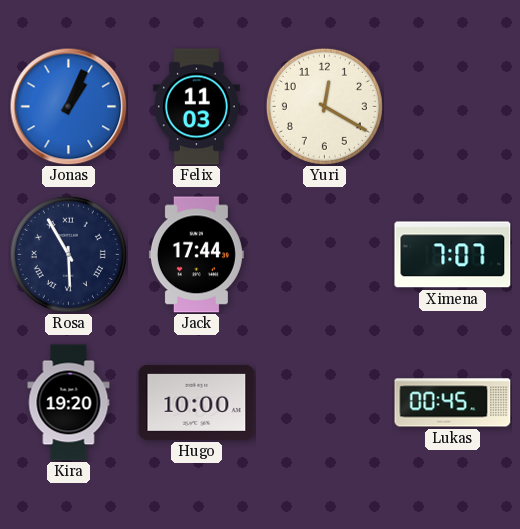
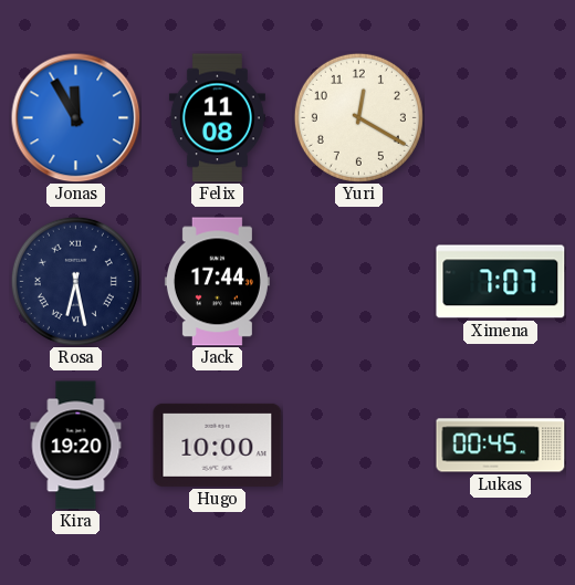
Jonas: 1:04 -> 11:55
Felix: 11:03 -> 11:08
Rosa: 5:55 -> 6:28
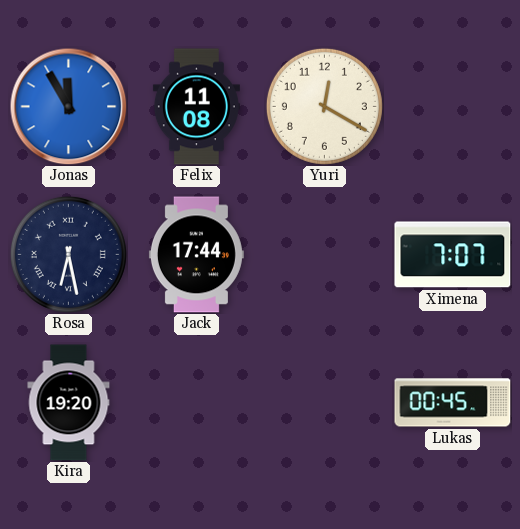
Hugo: 10:00 -> none
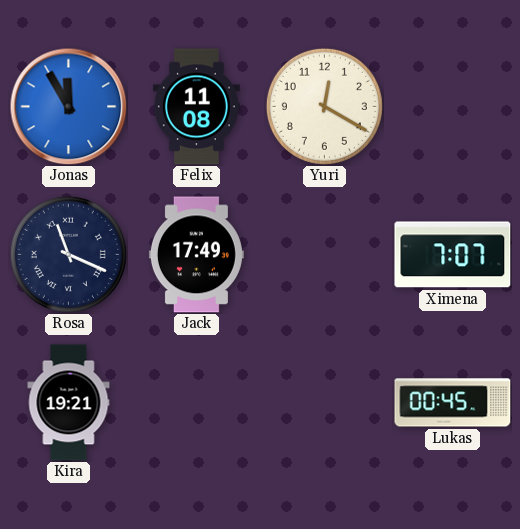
Rosa: 6:28 -> 11:19
Jack: 17:44 -> 17:49
Kira: 19:20 -> 19:21
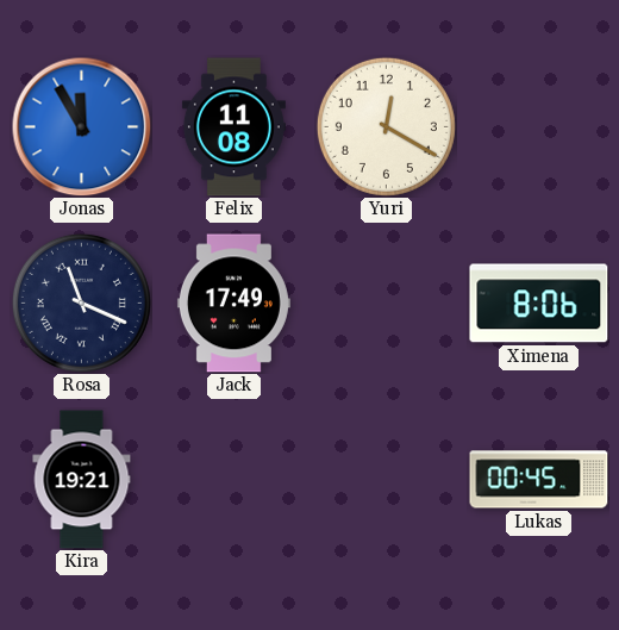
Ximena: 7:07 -> 8:06
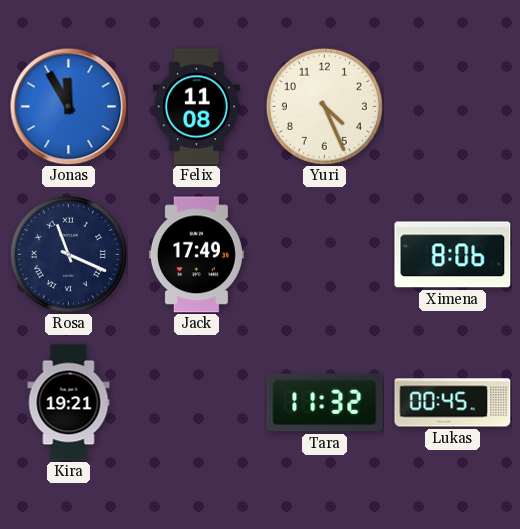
Yuri: 12:20 -> 4:26
Tara: none -> 11:32
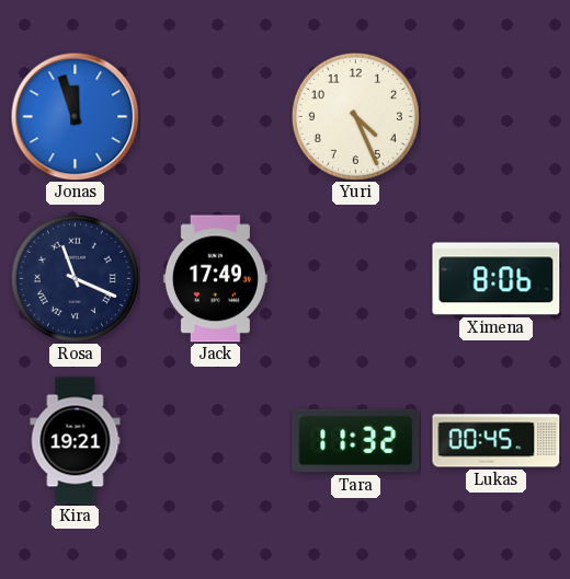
Jonas: 11:55 -> 11:57
Felix: 11:08 -> none
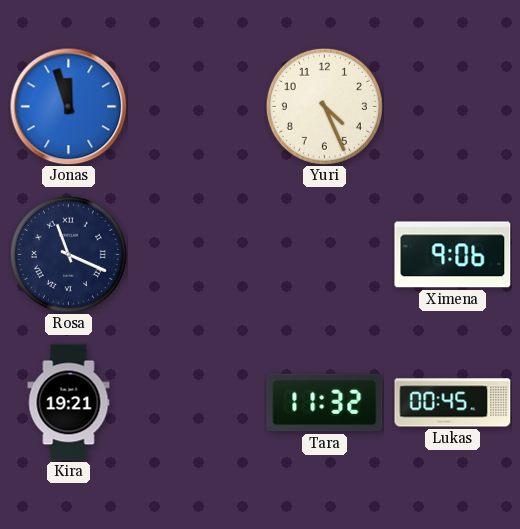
Jack: 17:49 -> none
Ximena: 8:06 -> 9:06
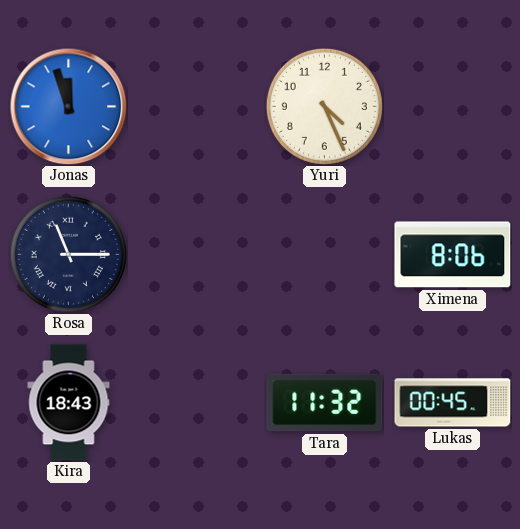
Rosa: 11:19 -> 11:15
Ximena: 9:06 -> 8:06
Kira: 19:21 -> 18:43
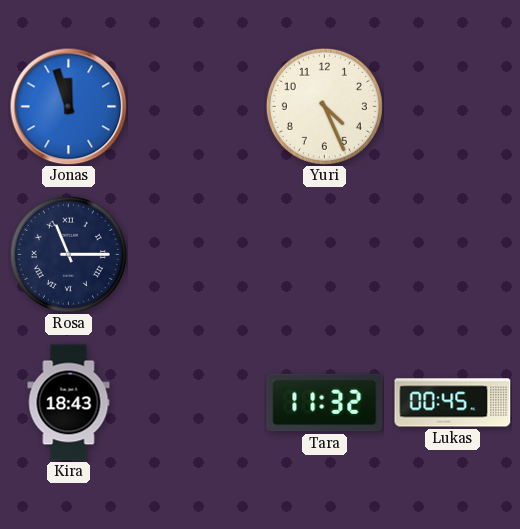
Ximena: 8:06 -> none
